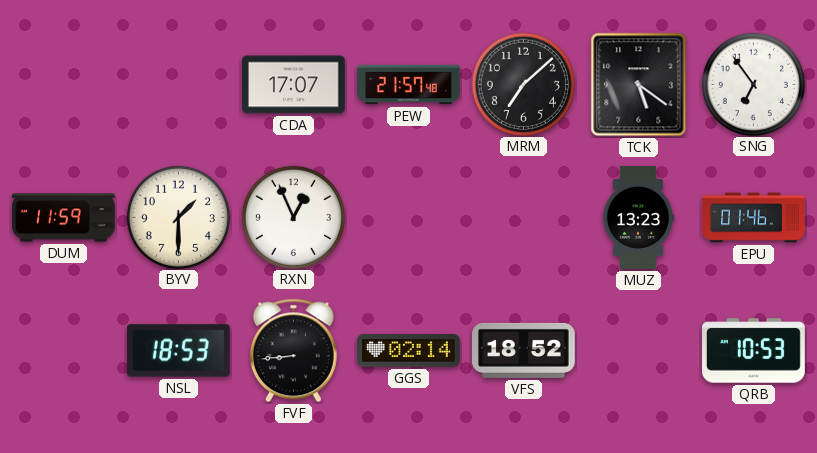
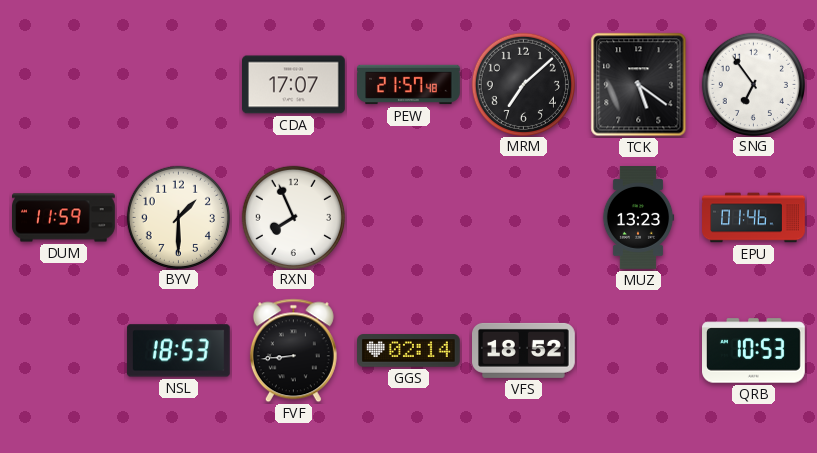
RXN: 12:56 -> 7:56
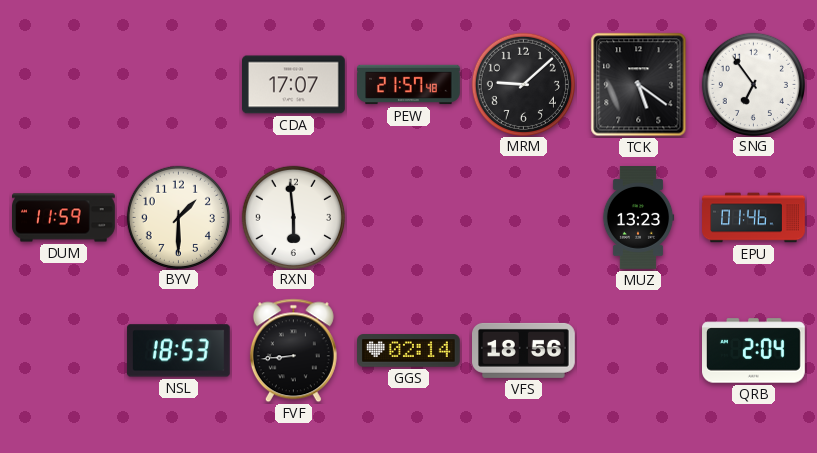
MRM: 7:08 -> 9:08
RXN: 7:56 -> 5:59
VFS: 18:52 -> 18:56
QRB: 10:53 -> 2:04
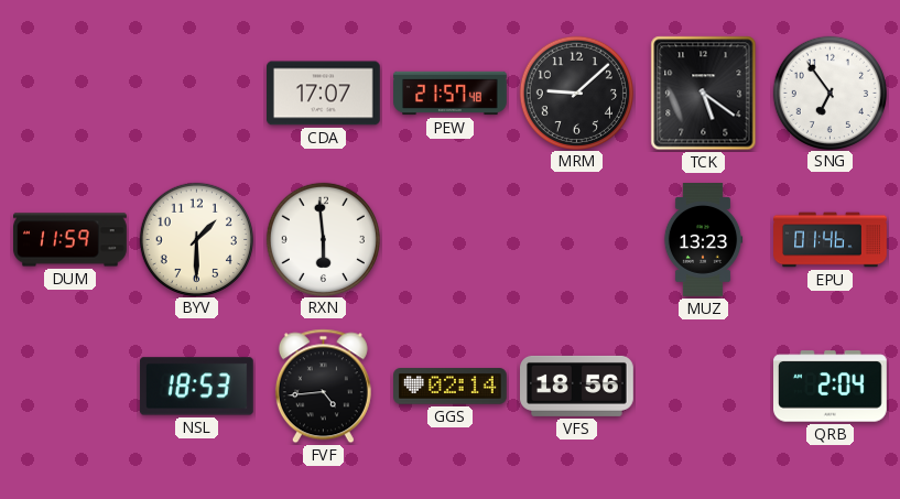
FVF: 8:44 -> 4:44
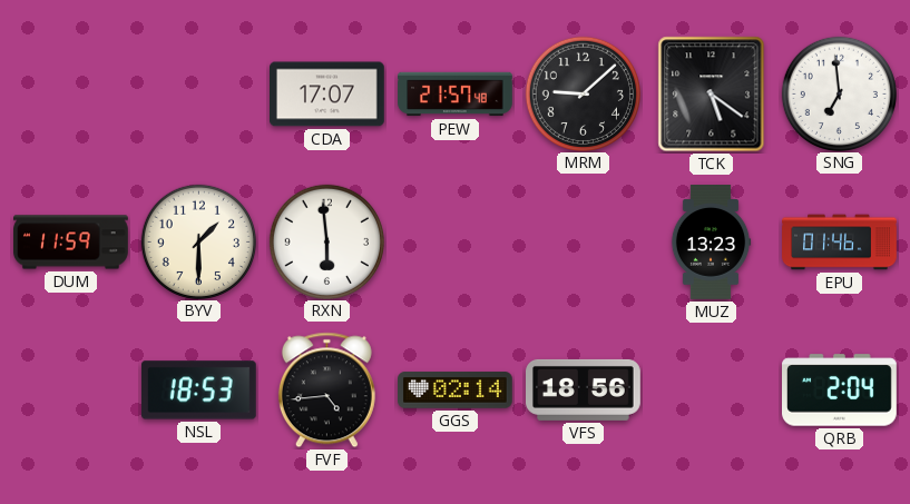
SNG: 6:54 -> 6:59
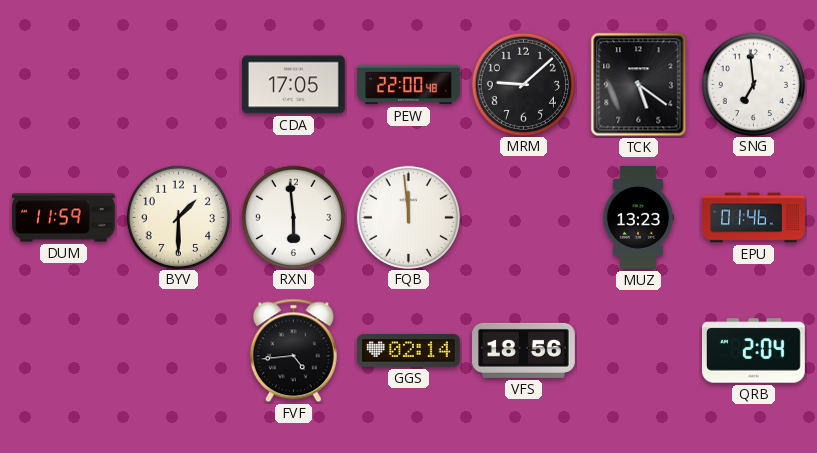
CDA: 17:07 -> 17:05
PEW: 21:57 -> 22:00
FQB: none -> 11:59
NSL: 18:53 -> none
